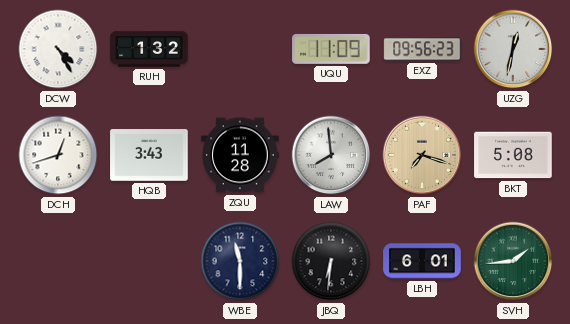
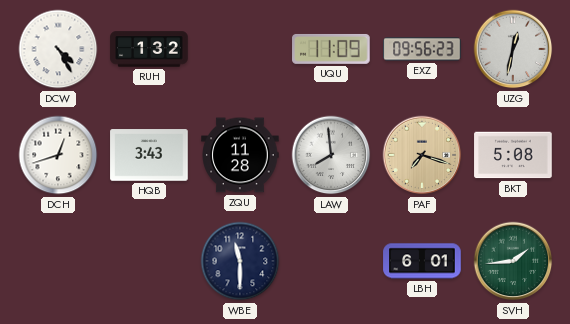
JBQ: 6:31 -> none
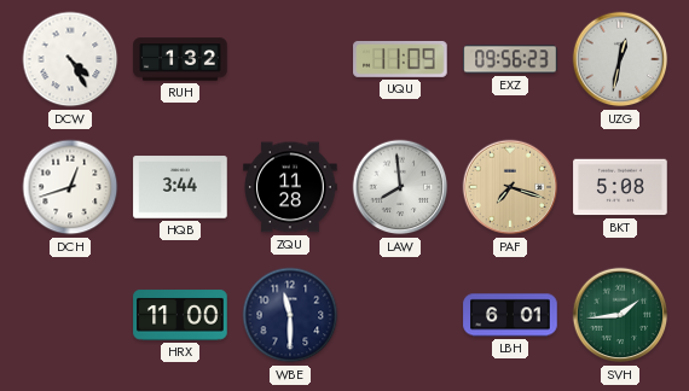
HQB: 3:43 -> 3:44
HRX: none -> 11:00
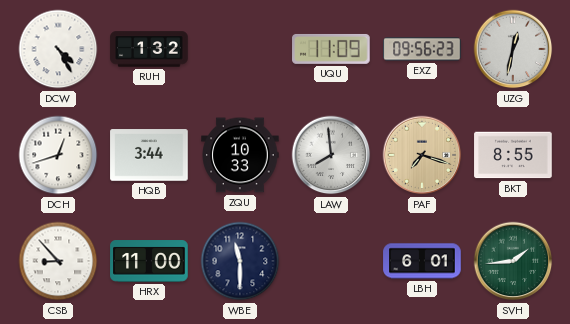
ZQU: 11:28 -> 10:33
BKT: 5:08 -> 8:55
CSB: none -> 8:53
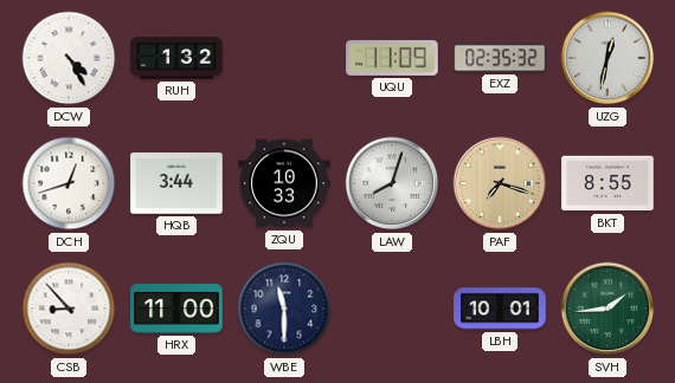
EXZ: 09:56 -> 02:35
LAW: 7:59 -> 8:03
LBH: 6:01 -> 10:01
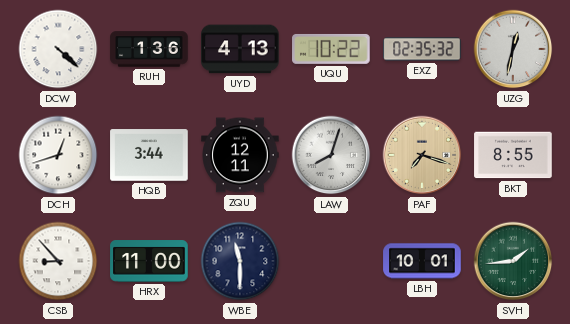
DCW: 4:25 -> 4:22
RUH: 1:32 -> 1:36
UYD: none -> 4:13
UQU: 11:09 -> 10:22
ZQU: 10:33 -> 12:11
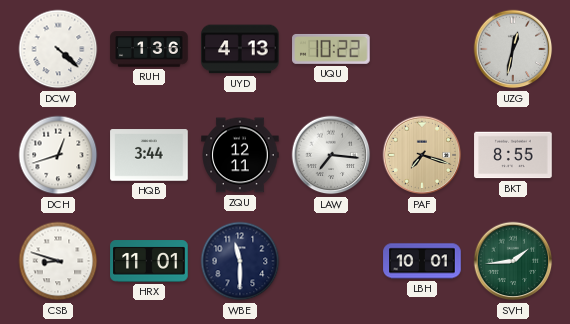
EXZ: 02:35 -> none
LAW: 8:03 -> 7:16
CSB: 8:53 -> 8:48
HRX: 11:00 -> 11:01
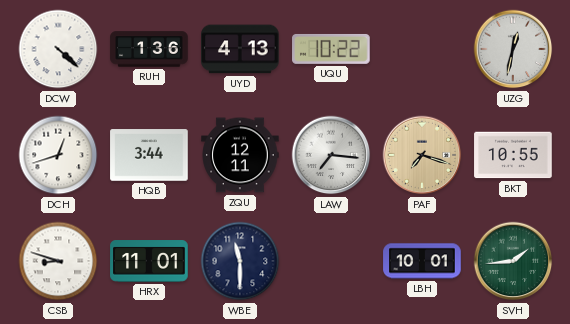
BKT: 8:55 -> 10:55
